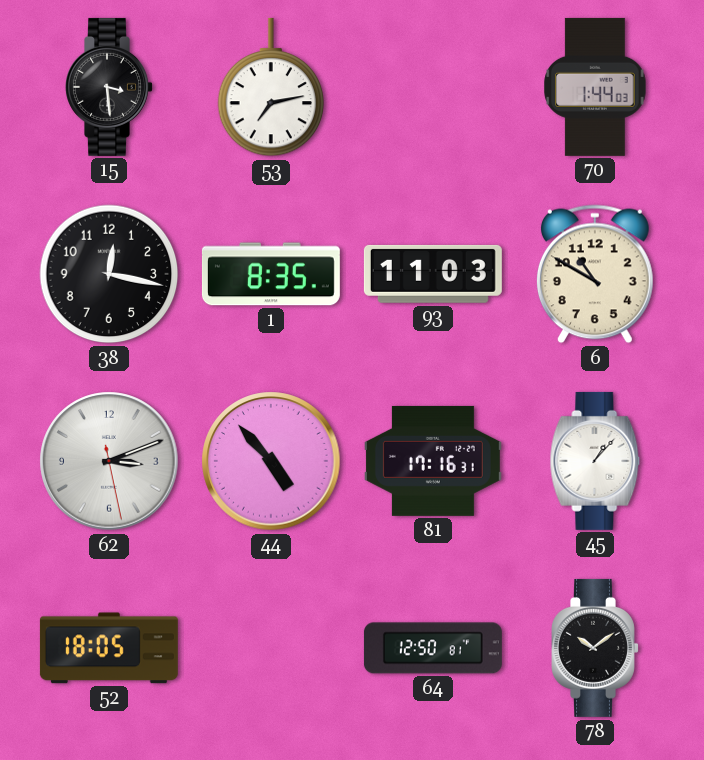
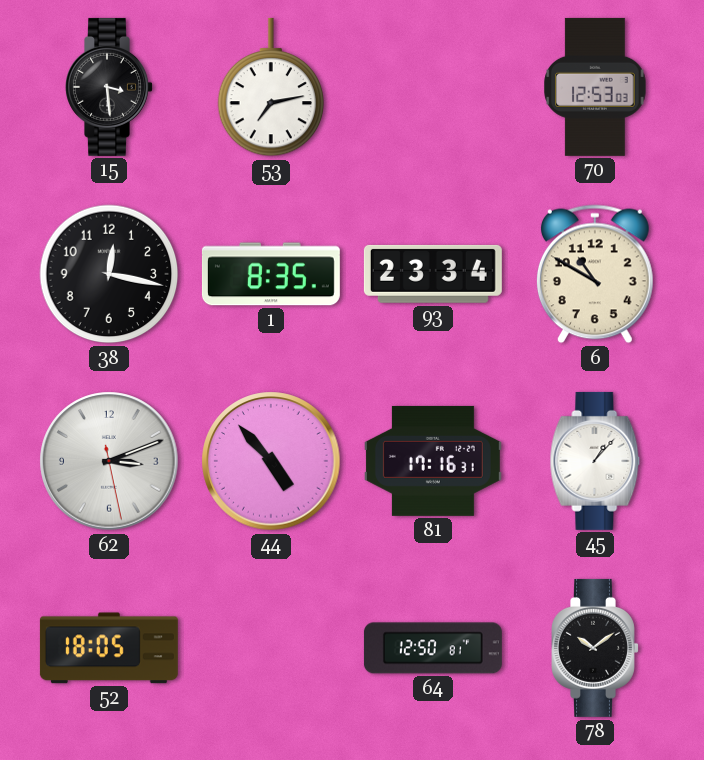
70: 1:44 -> 12:53
93: 11:03 -> 23:34
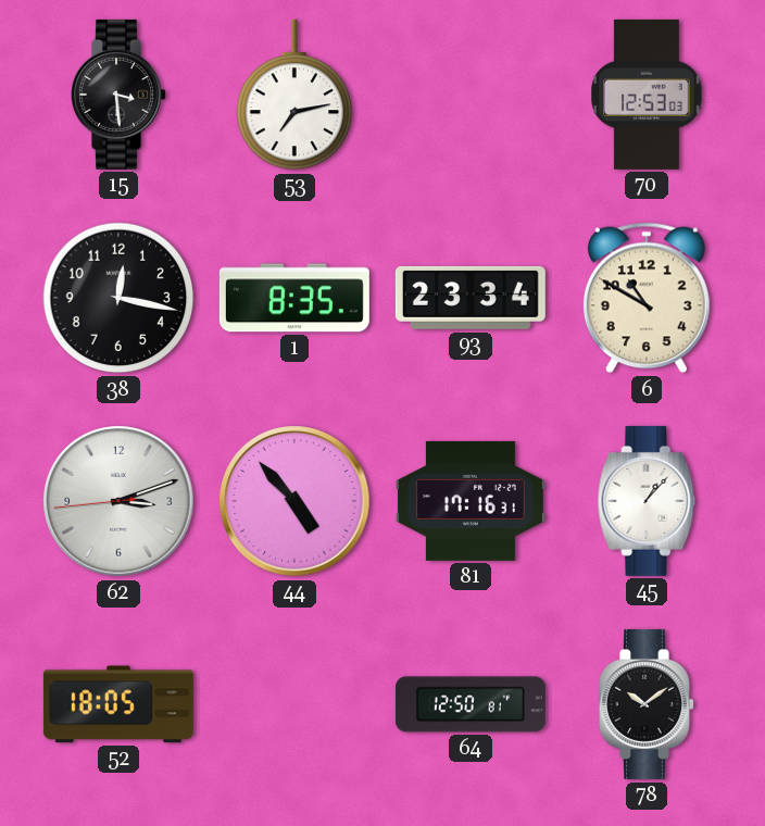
62: 3:11:28 -> 3:11:44
